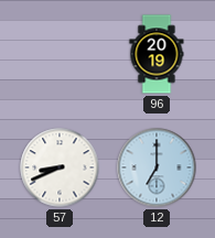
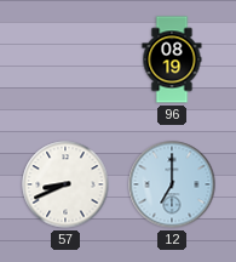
96: 20:19 -> 08:19
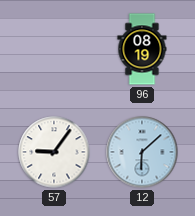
57: 8:41 -> 9:06
12: 7:00 -> 6:08
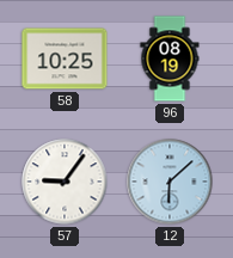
58: none -> 10:25
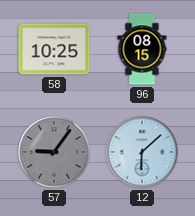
96: 08:19 -> 08:15
57 dial: white -> grey
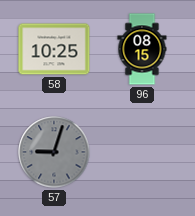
57: 9:06 -> 9:03
12: 6:08 -> none
